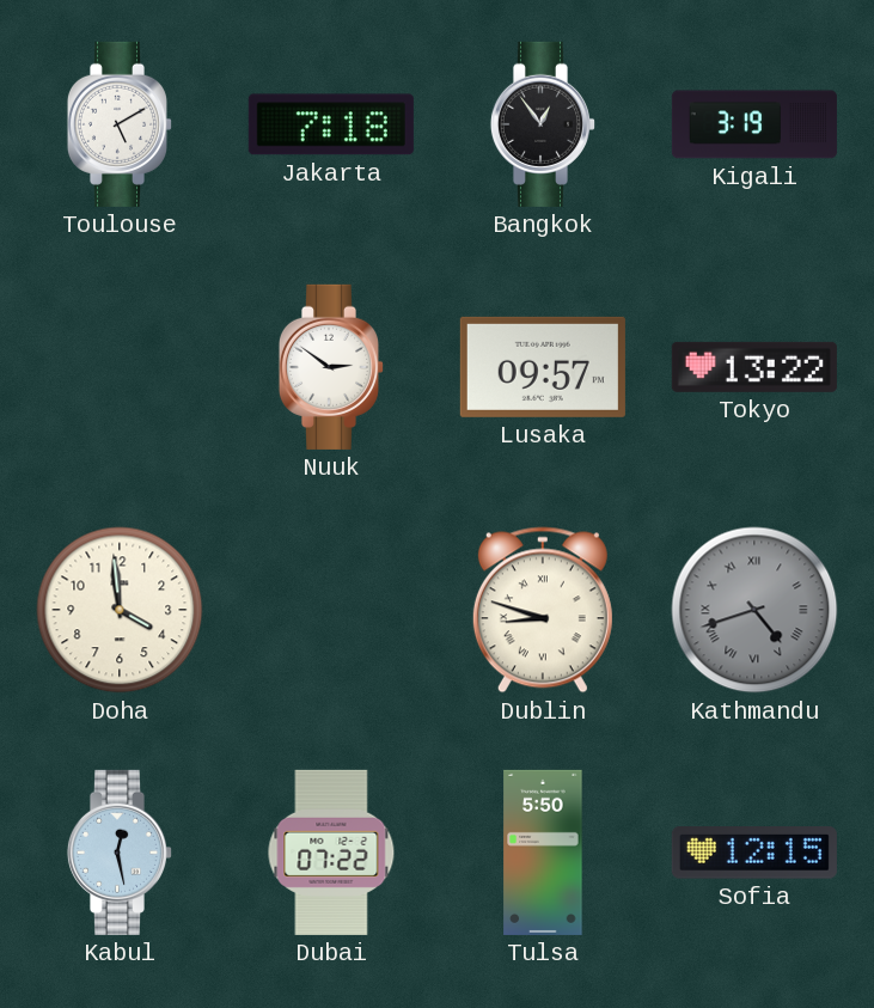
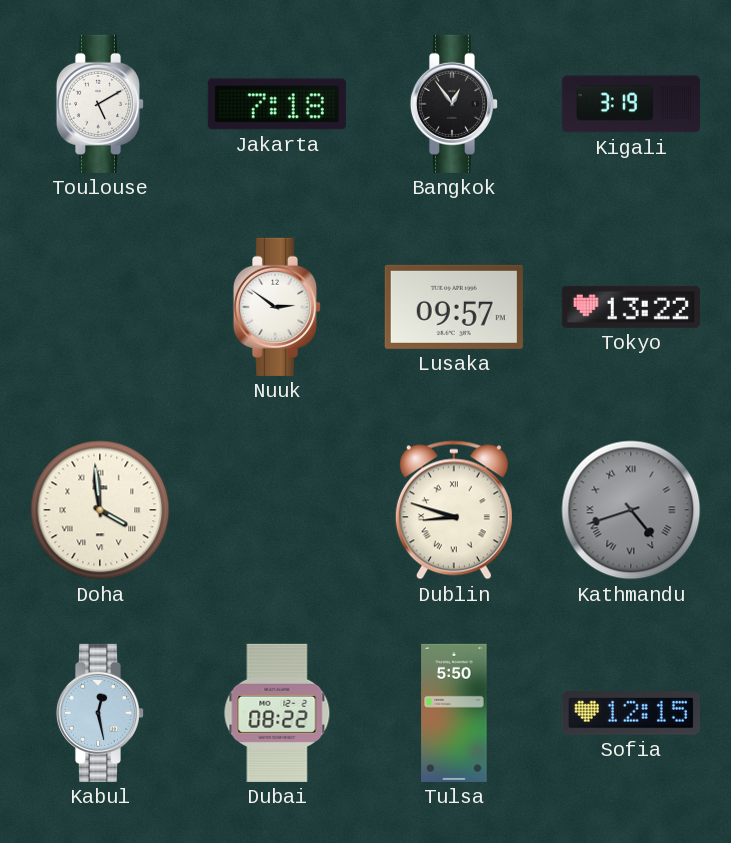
Doha numerals: Arabic -> Roman
Dubai: 07:22 -> 08:22
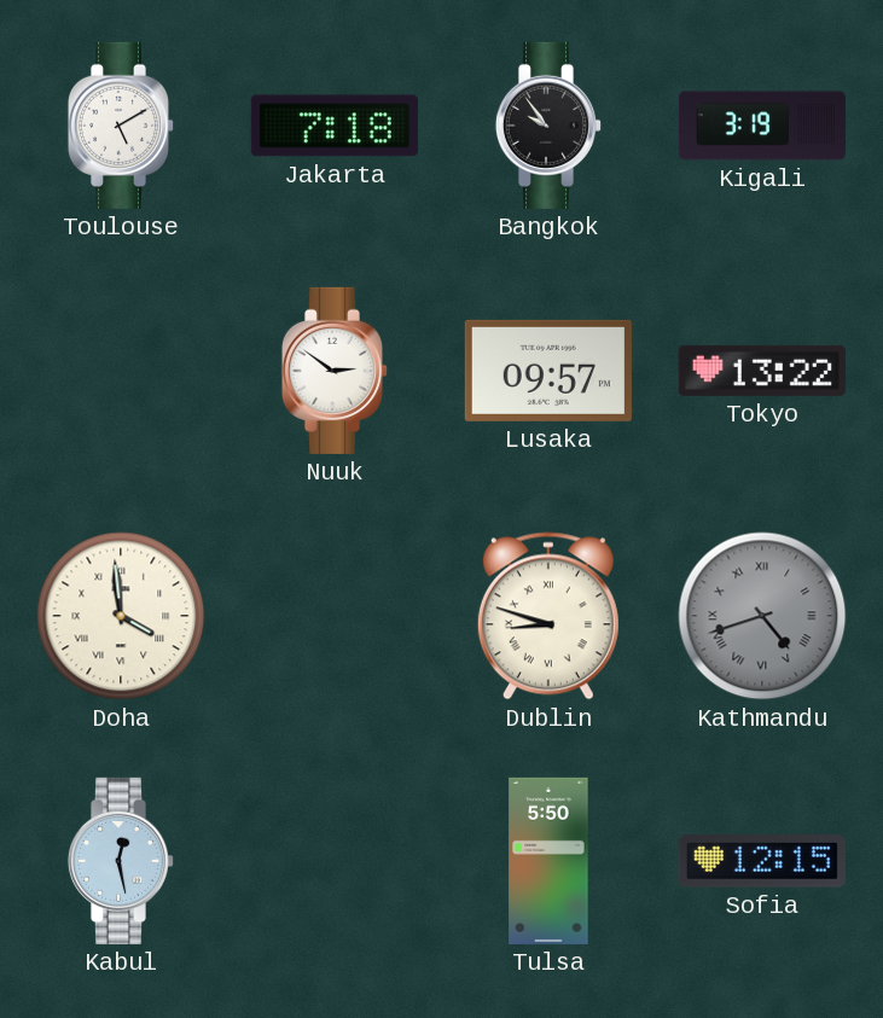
Bangkok: 12:54 -> 9:54
Dubai: 08:22 -> none
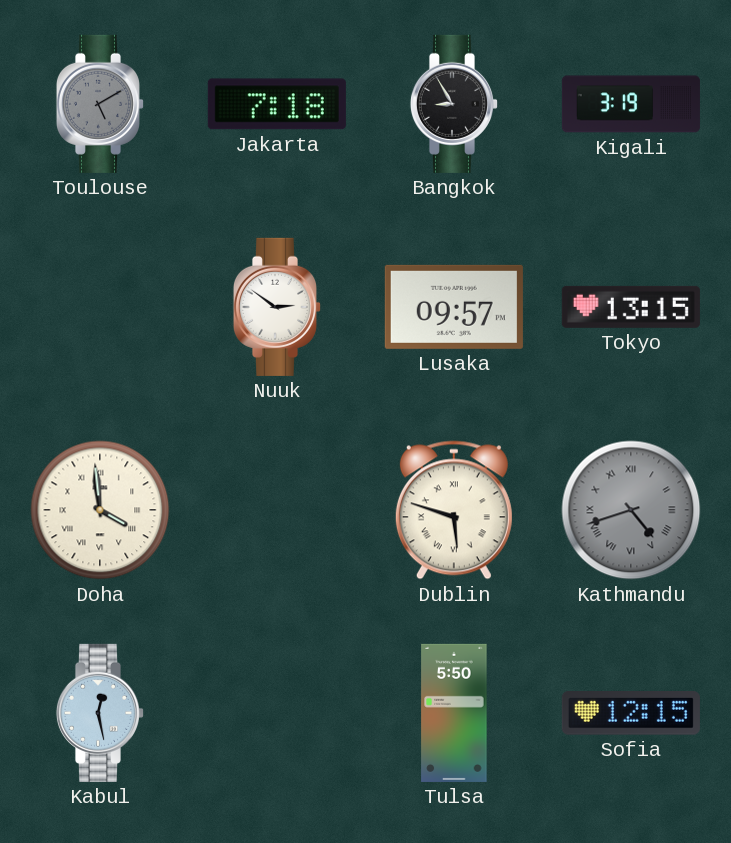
Toulouse dial: white -> grey
Bangkok: 9:54 -> 8:55
Tokyo: 13:22 -> 13:15
Dublin: 8:48 -> 5:48
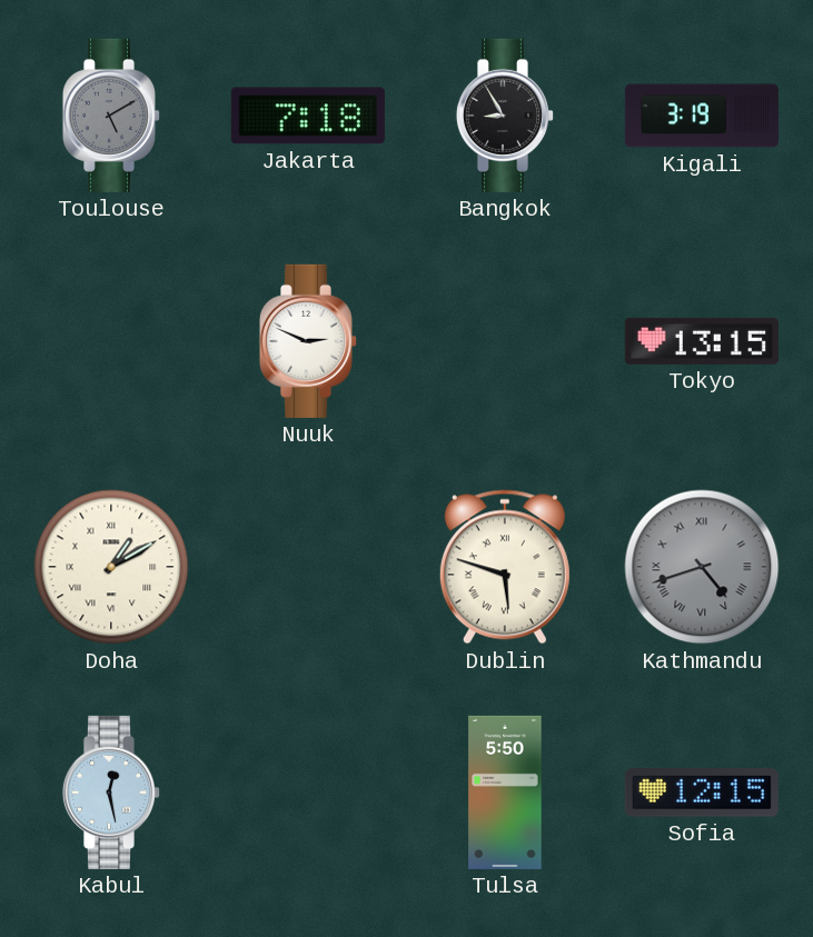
Nuuk: 2:51 -> 2:49
Lusaka: 09:57 -> none
Doha: 3:59 -> 1:10
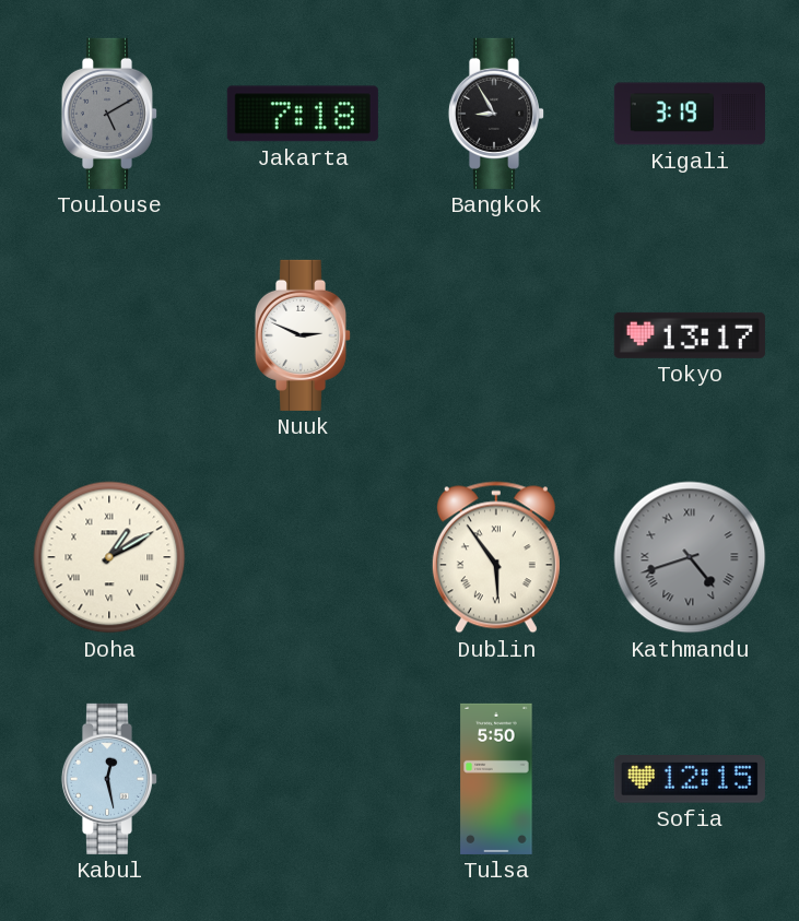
Tokyo: 13:15 -> 13:17
Dublin: 5:48 -> 5:54
